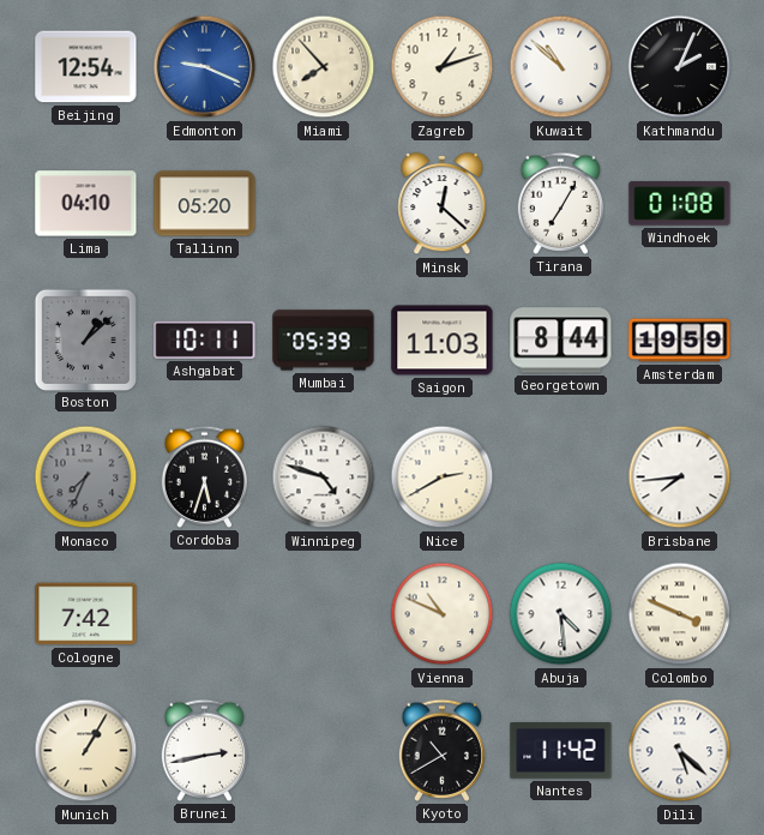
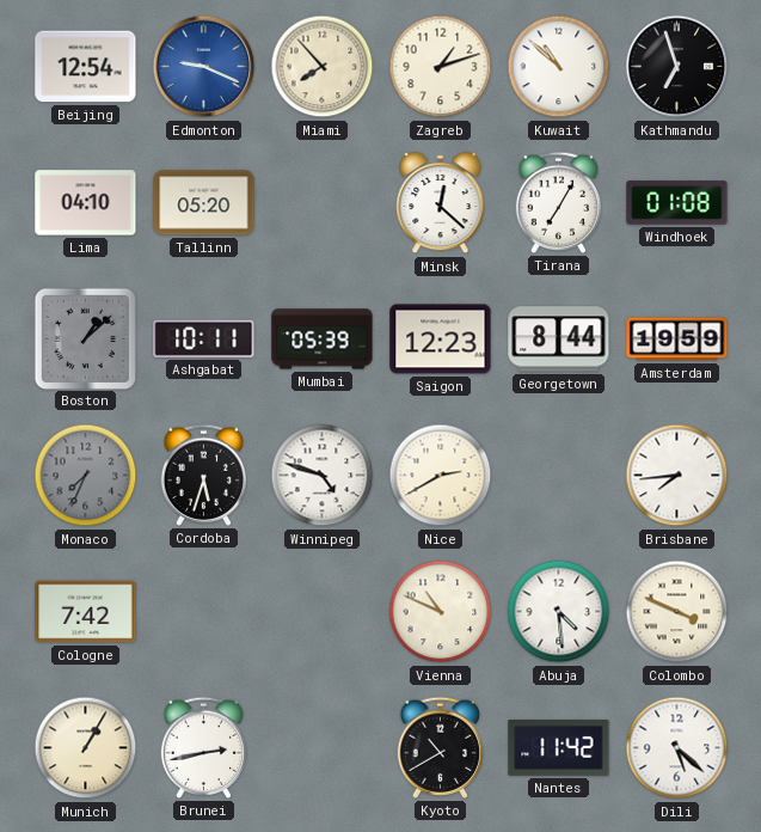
Kathmandu: 2:04 -> 6:57
Saigon: 11:03 -> 12:23
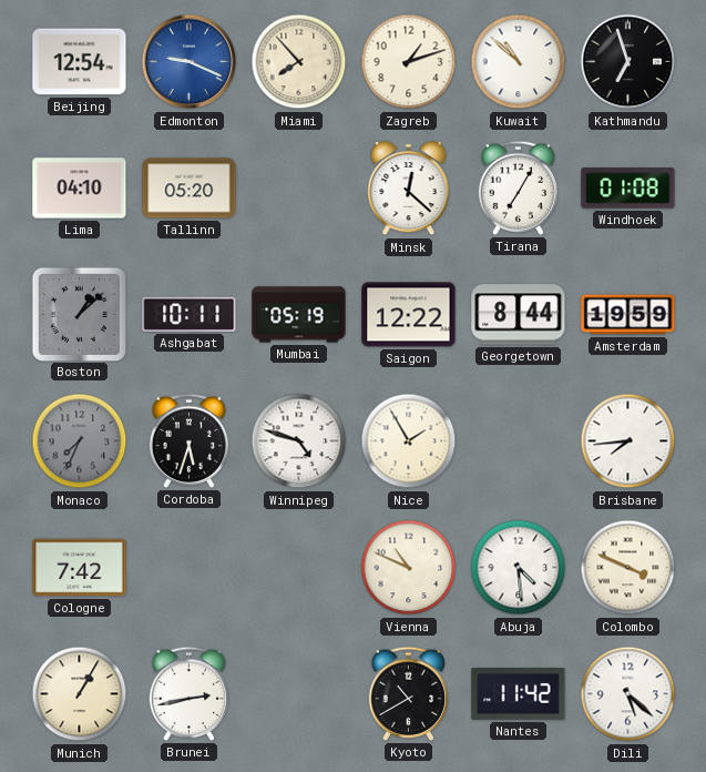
Mumbai: 05:39 -> 05:19
Saigon: 12:23 -> 12:22
Nice: 2:40 -> 1:55
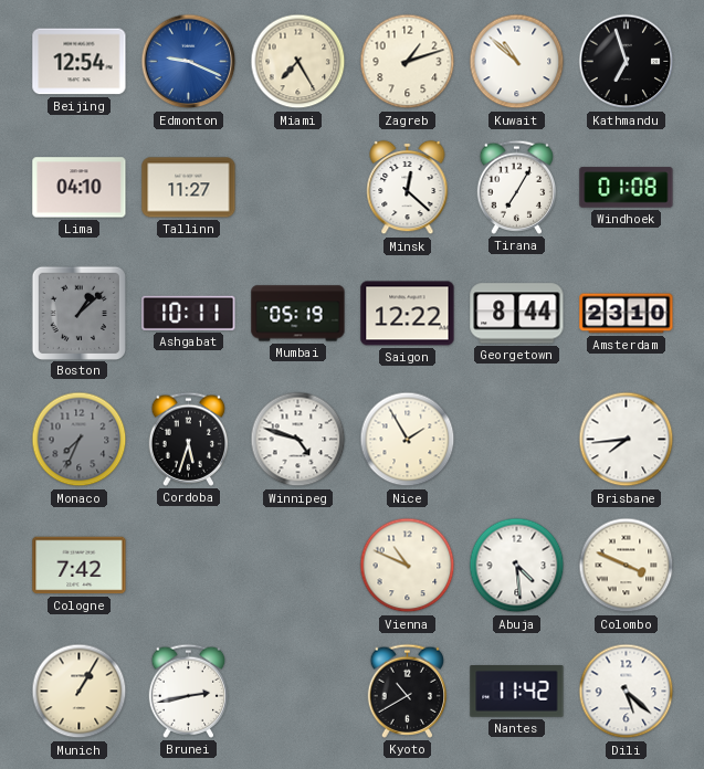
Miami: 7:53 -> 7:25
Tallinn: 05:20 -> 11:27
Amsterdam: 19:59 -> 23:10
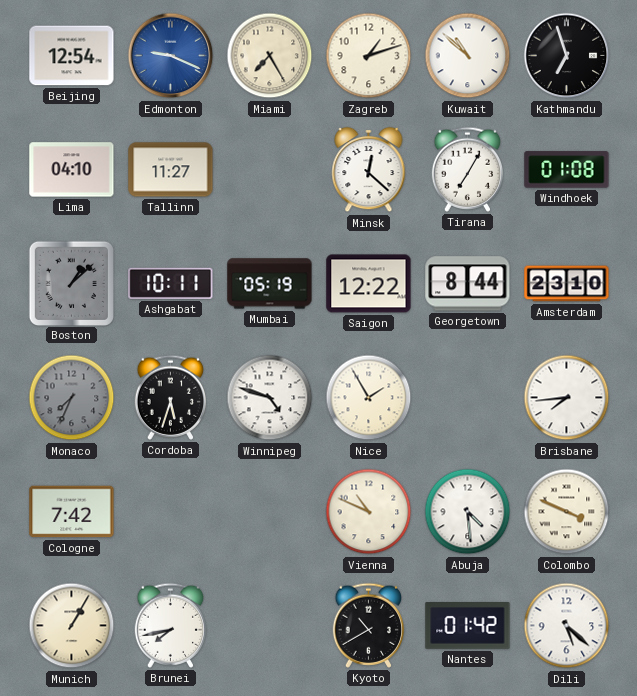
Brunei: 2:43 -> 7:43
Nantes: 11:42 -> 01:42
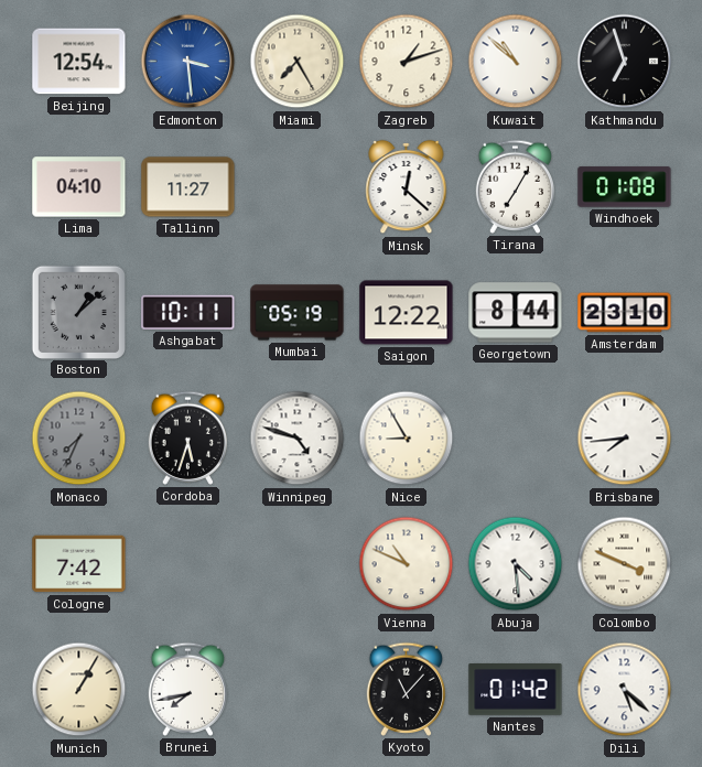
Edmonton: 9:19 -> 3:29
Nice: 1:55 -> 8:55
Kyoto: 10:40 -> 11:07
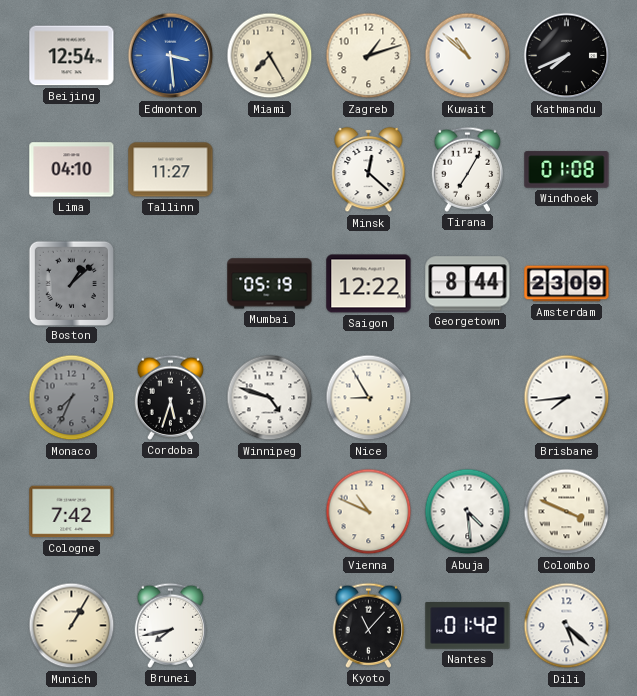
Kathmandu: 6:57 -> 7:41
Ashgabat: 10:11 -> none
Amsterdam: 23:10 -> 23:09
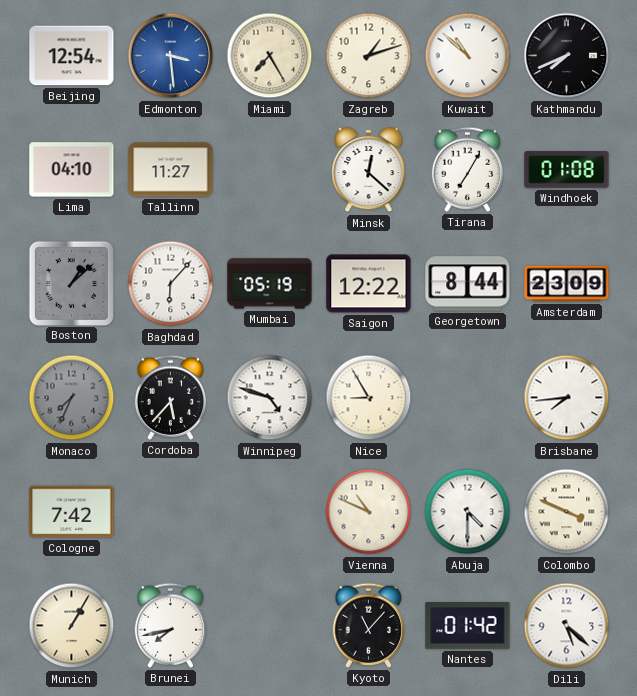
Baghdad: none -> 6:07
Cordoba: 5:33 -> 5:37
Abuja: 4:29 -> 4:30
